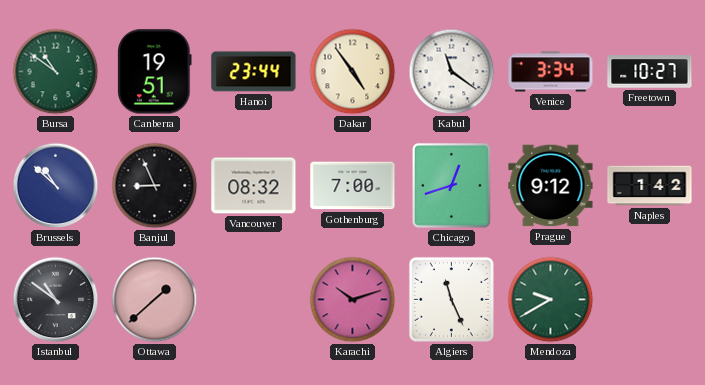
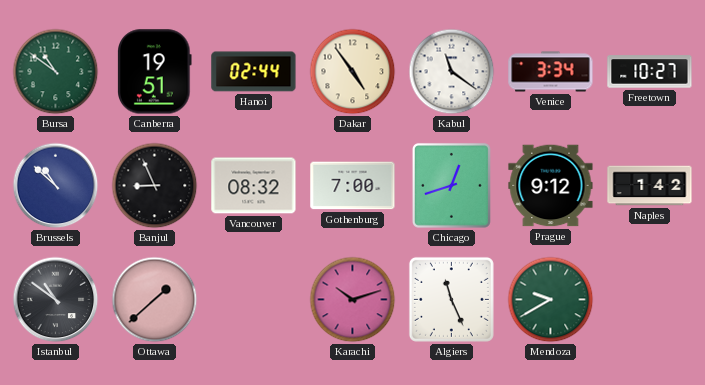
Hanoi: 23:44 -> 02:44
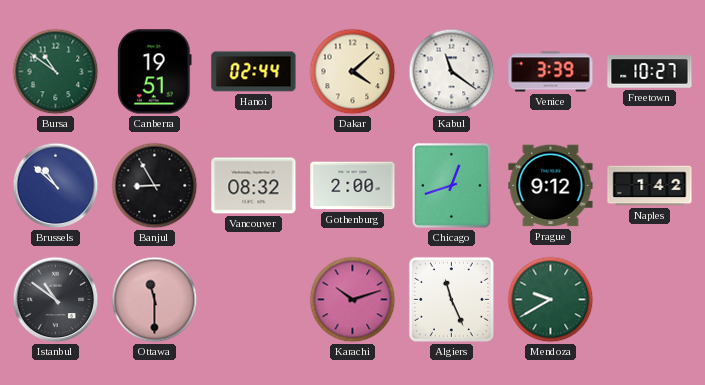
Dakar: 4:54 -> 4:08
Venice: 3:34 -> 3:39
Banjul: 8:56 -> 8:55
Gothenburg: 7:00 -> 2:00
Ottawa: 1:38 -> 11:30
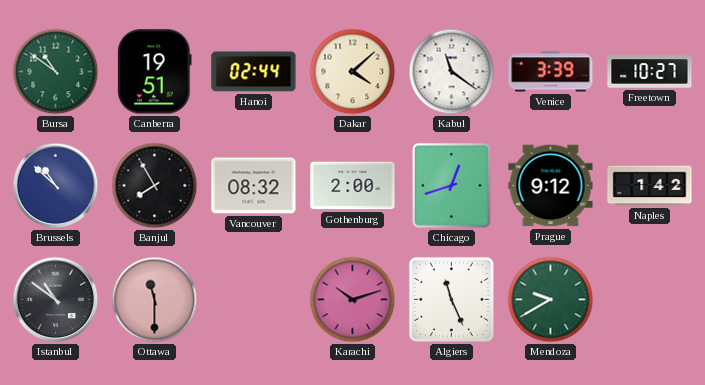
Banjul: 8:55 -> 7:55
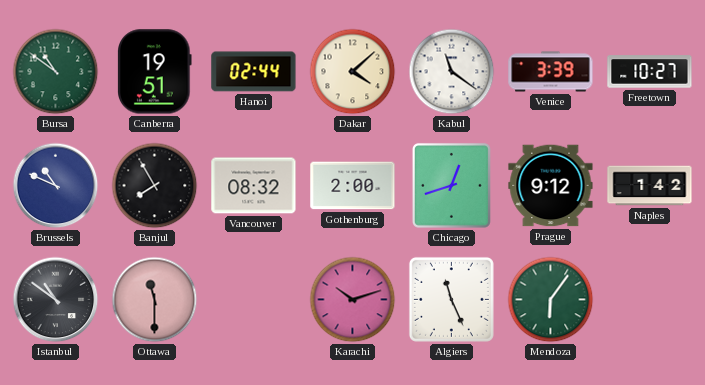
Brussels: 10:52 -> 10:49
Mendoza: 9:40 -> 6:06
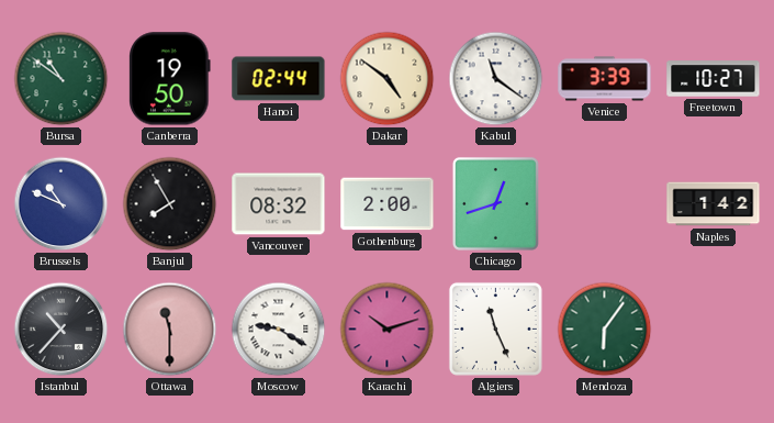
Canberra: 19:51 -> 19:50
Dakar: 4:08 -> 4:51
Prague: 9:12 -> none
Istanbul: 10:51 -> 10:37
Moscow: none -> 9:20
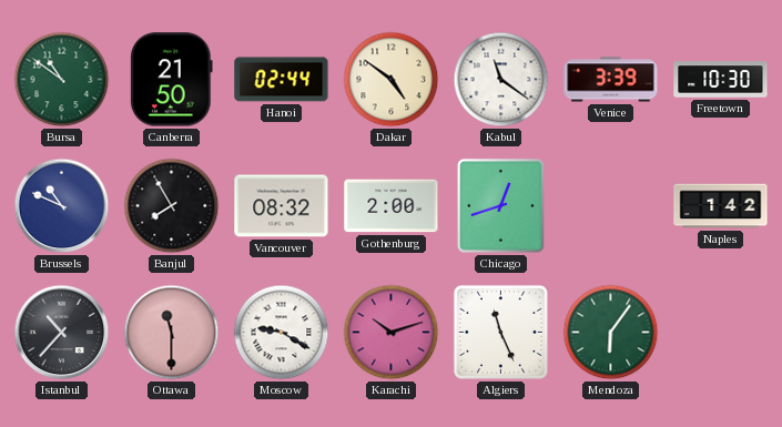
Canberra: 19:50 -> 21:50
Freetown: 10:27 -> 10:30
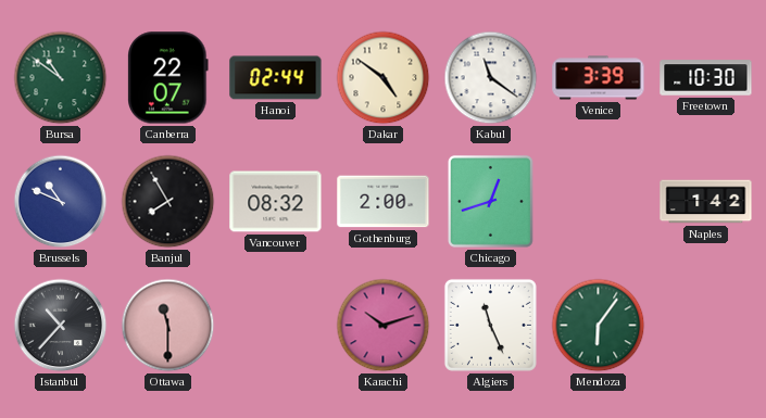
Canberra: 21:50 -> 22:07
Moscow: 9:20 -> none
